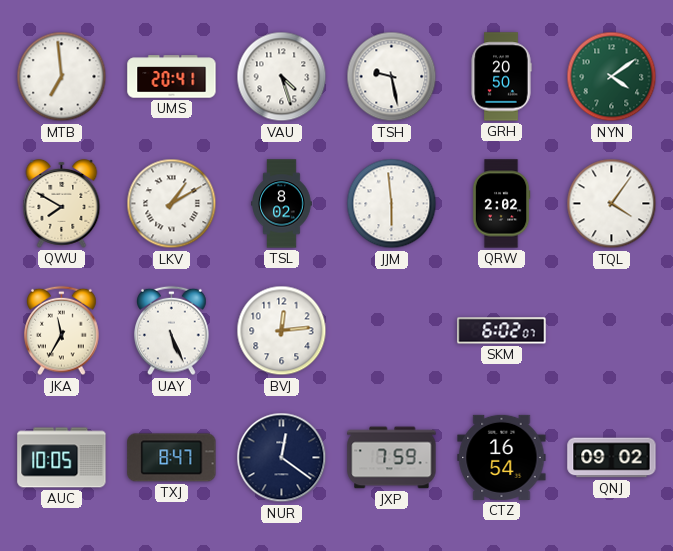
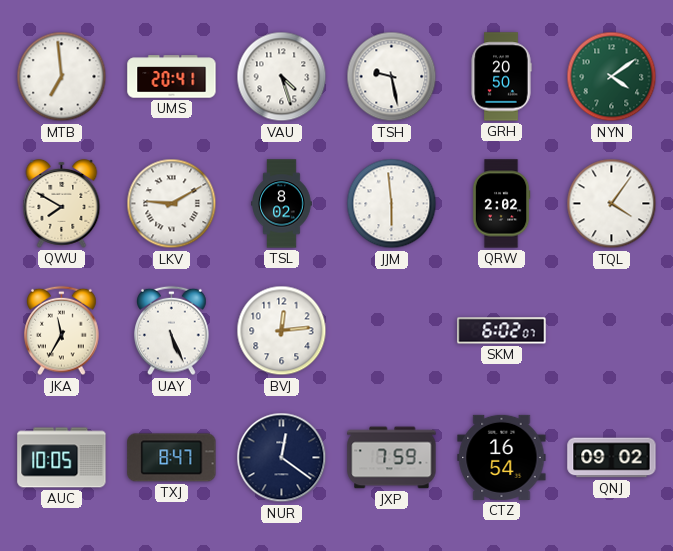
LKV: 1:10 -> 9:10
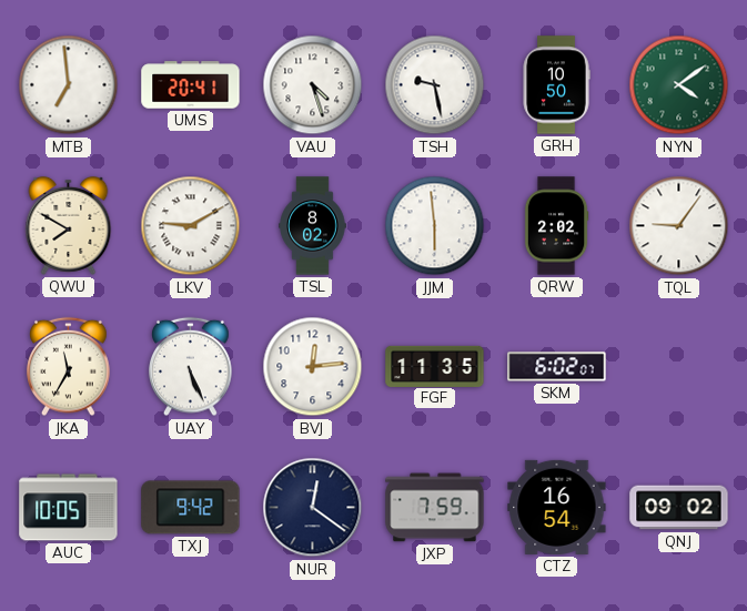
GRH: 20:50 -> 10:50
TQL: 4:06 -> 9:06
FGF: none -> 11:35
TXJ: 8:47 -> 9:42
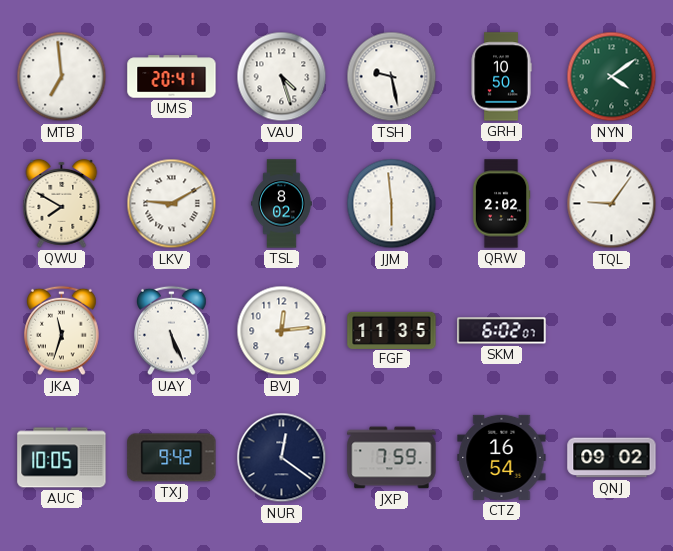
JKA: 11:35 -> 11:33
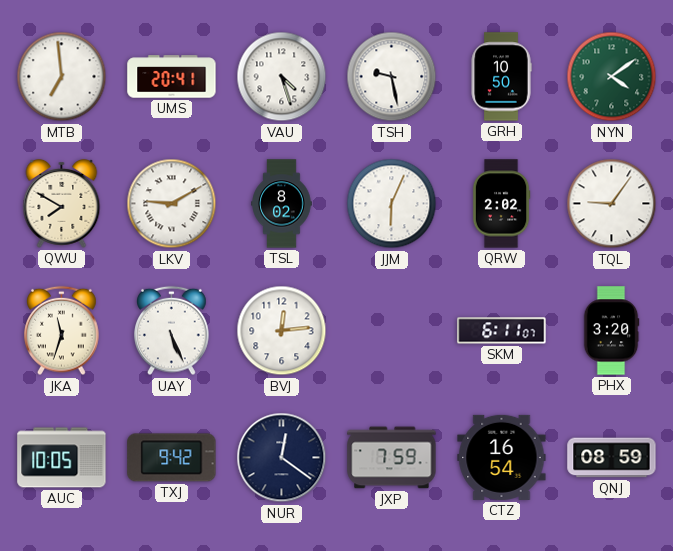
JJM: 5:59 -> 6:04
FGF: 11:35 -> none
SKM: 6:02 -> 6:11
PHX: none -> 3:20
QNJ: 09:02 -> 08:59
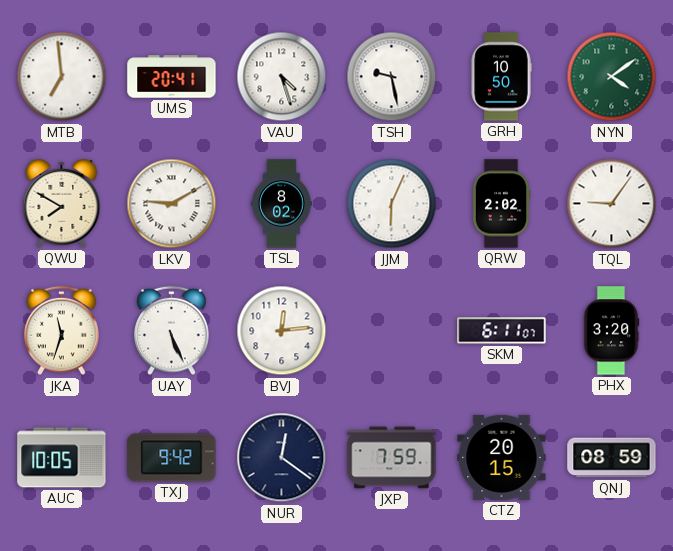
CTZ: 16:54 -> 20:15
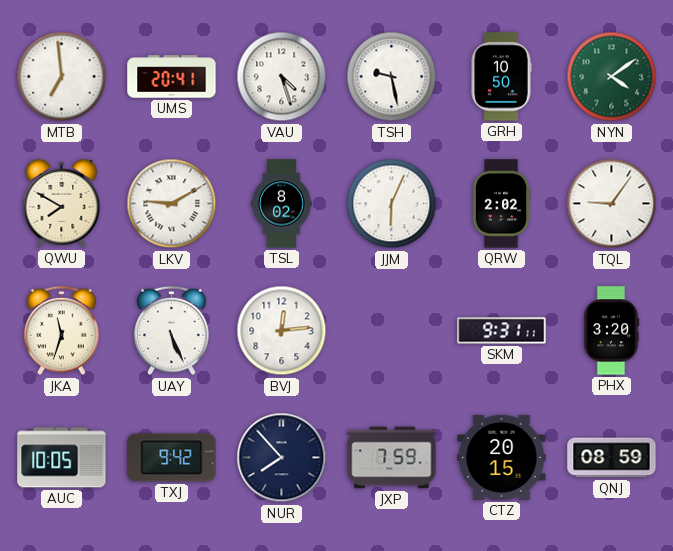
SKM: 6:11 -> 9:31
NUR: 12:21 -> 7:53
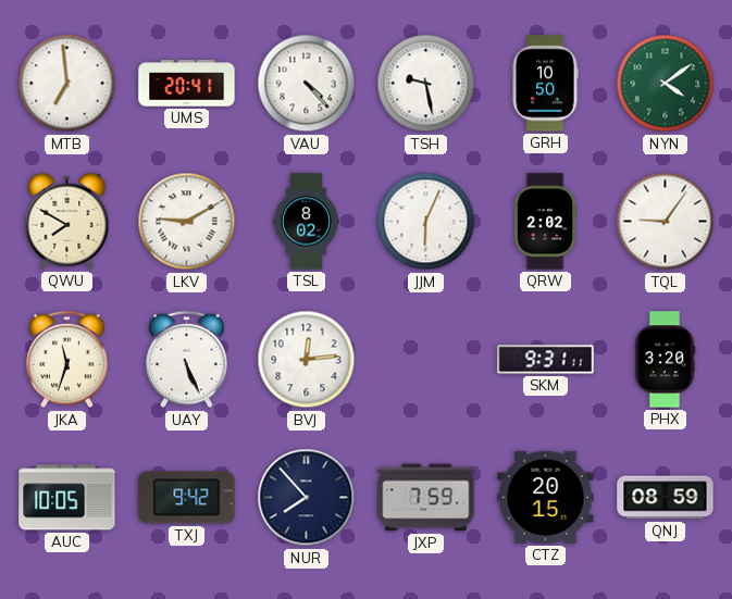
VAU: 4:27 -> 4:23
